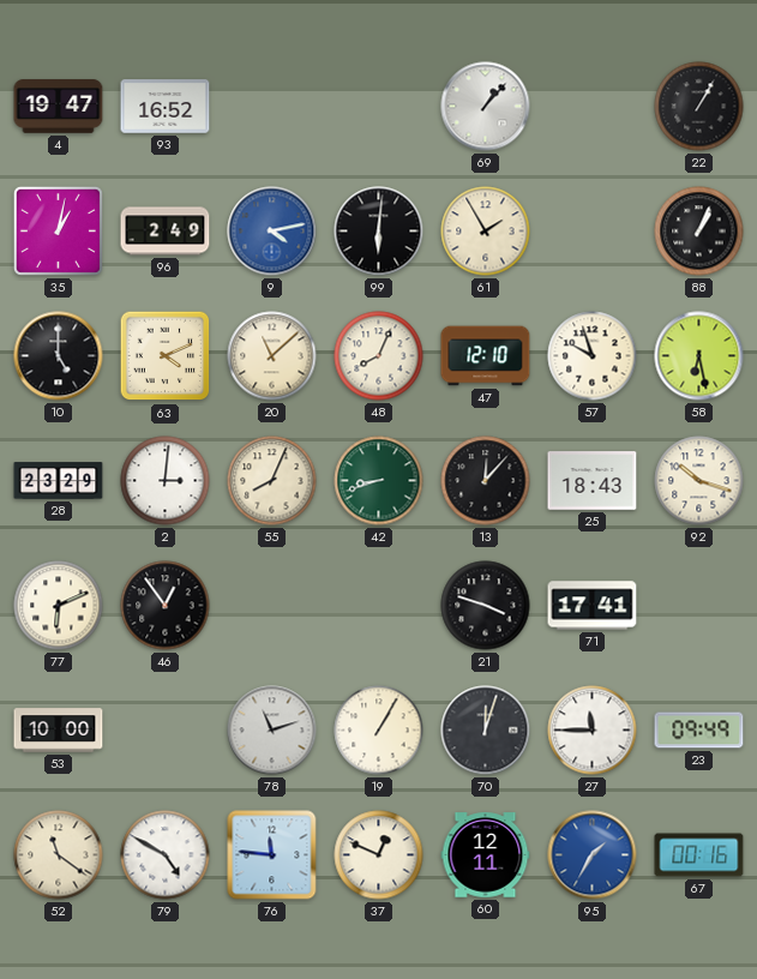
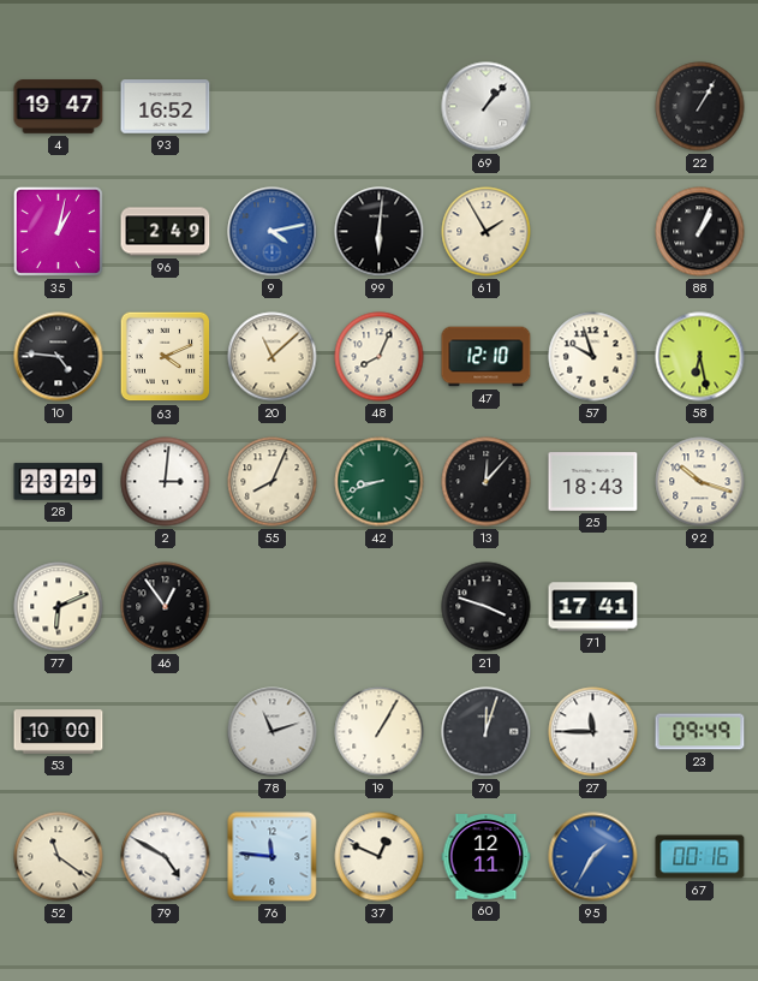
10: 5:00 -> 4:46
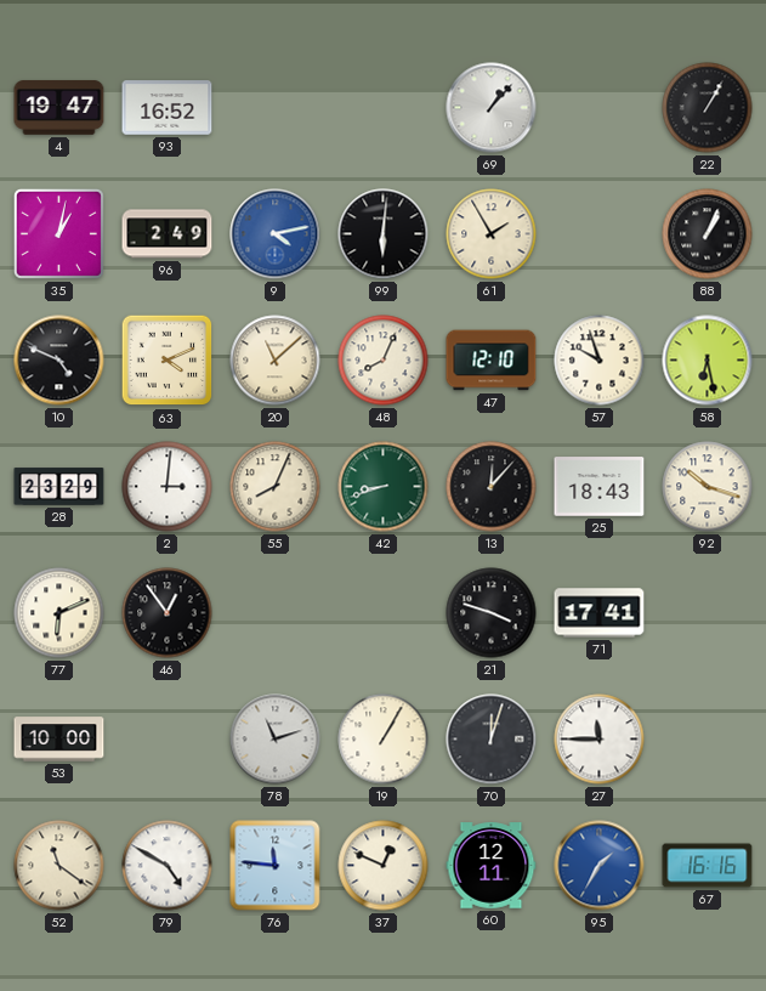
10: 4:46 -> 4:49
23: 09:49 -> none
67: 00:16 -> 16:16
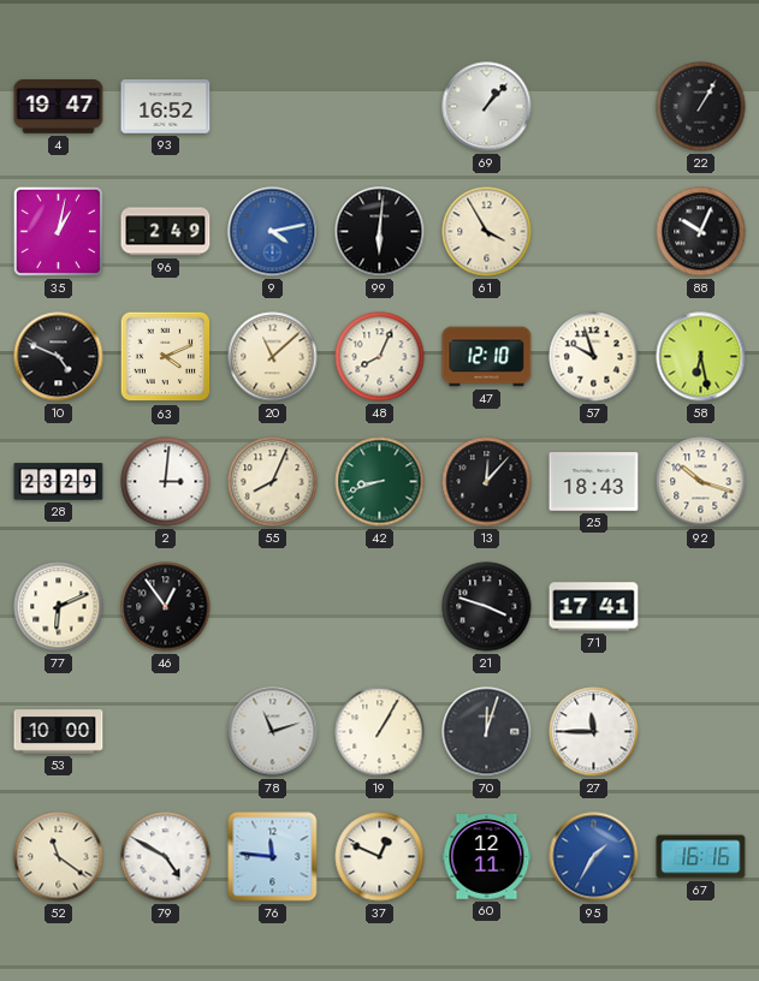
61: 1:55 -> 3:55
88: 1:04 -> 10:04
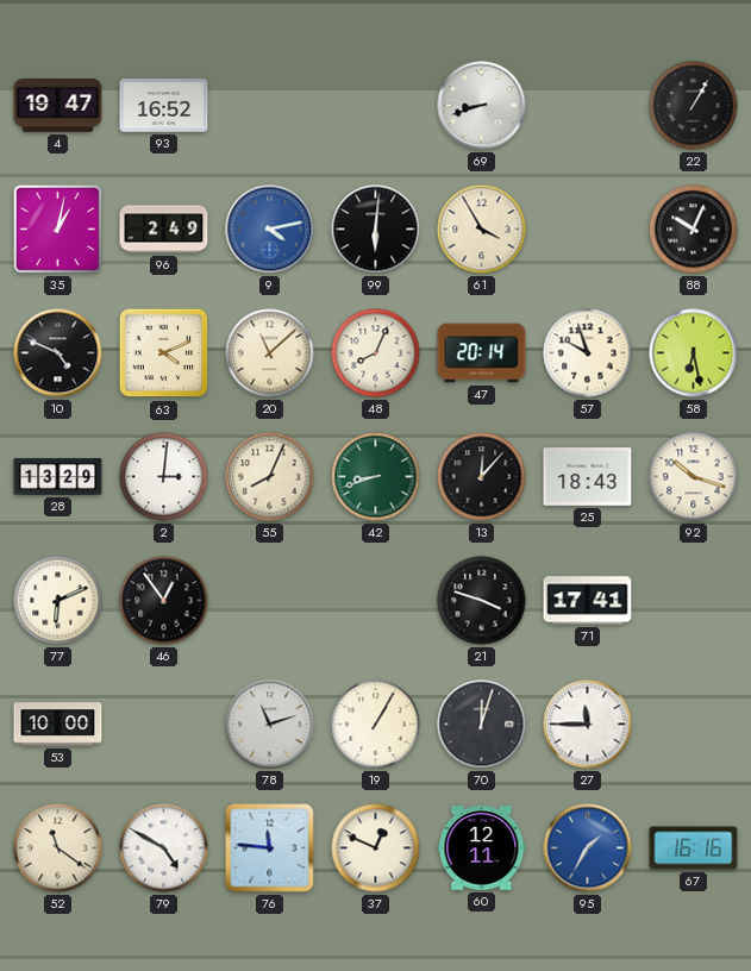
69: 1:07 -> 8:42
47: 12:10 -> 20:14
28: 23:29 -> 13:29
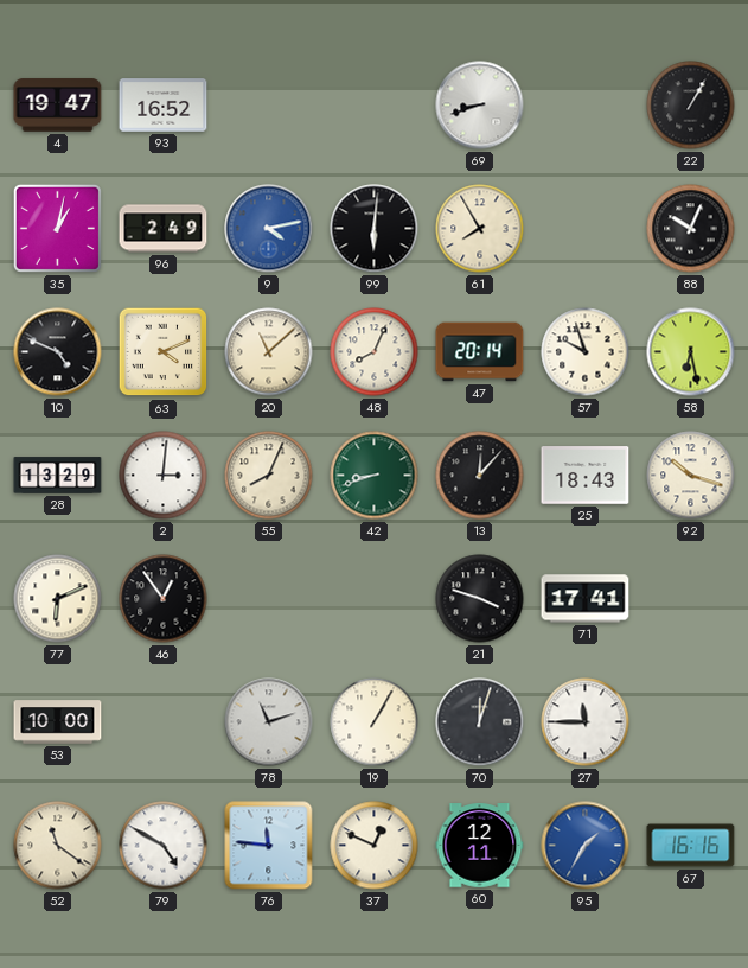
61: 3:55 -> 7:55
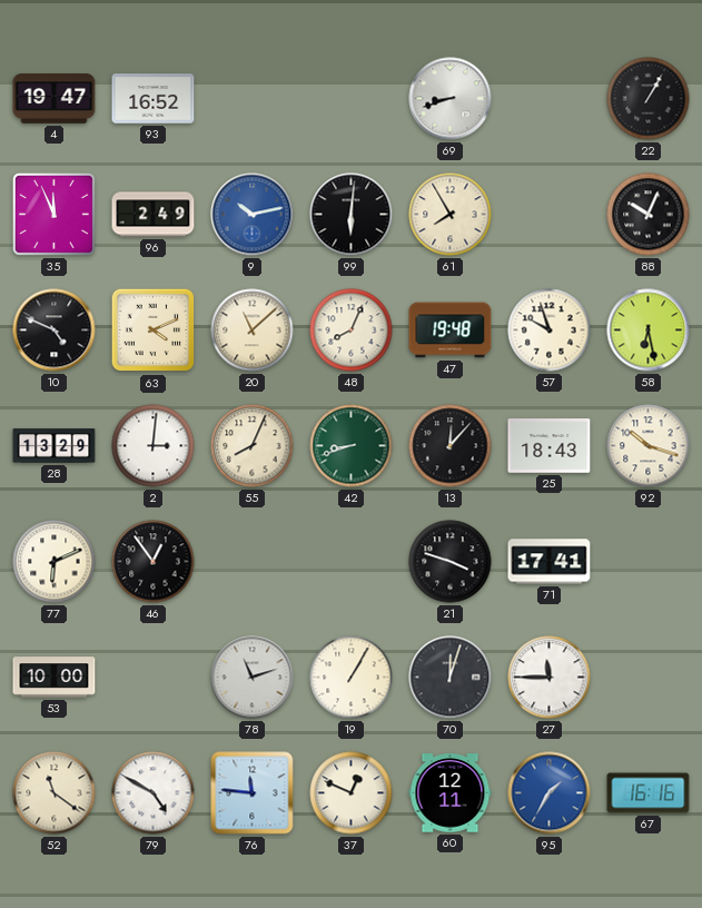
35: 1:02 -> 11:56
9: 4:13 -> 10:13
47: 20:14 -> 19:48
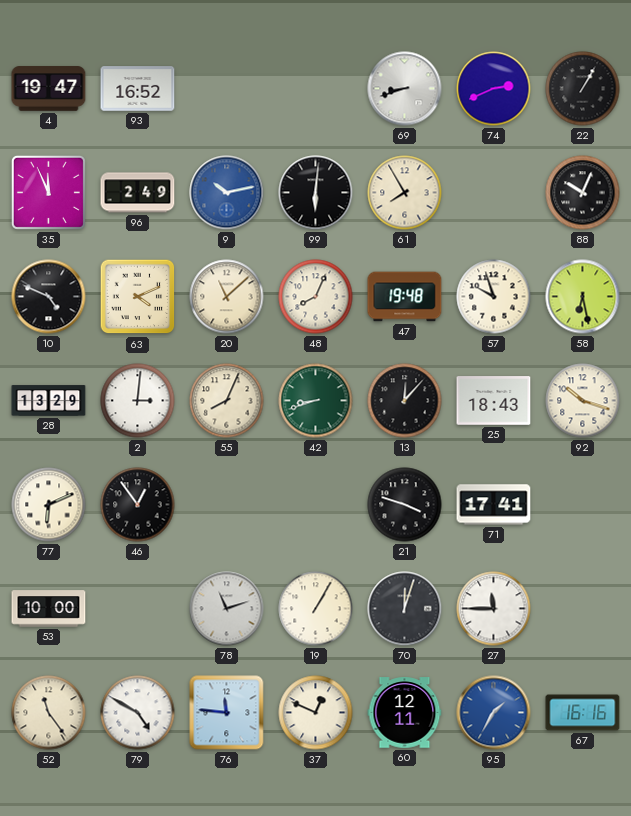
74: none -> 2:41
52: 11:21 -> 11:24
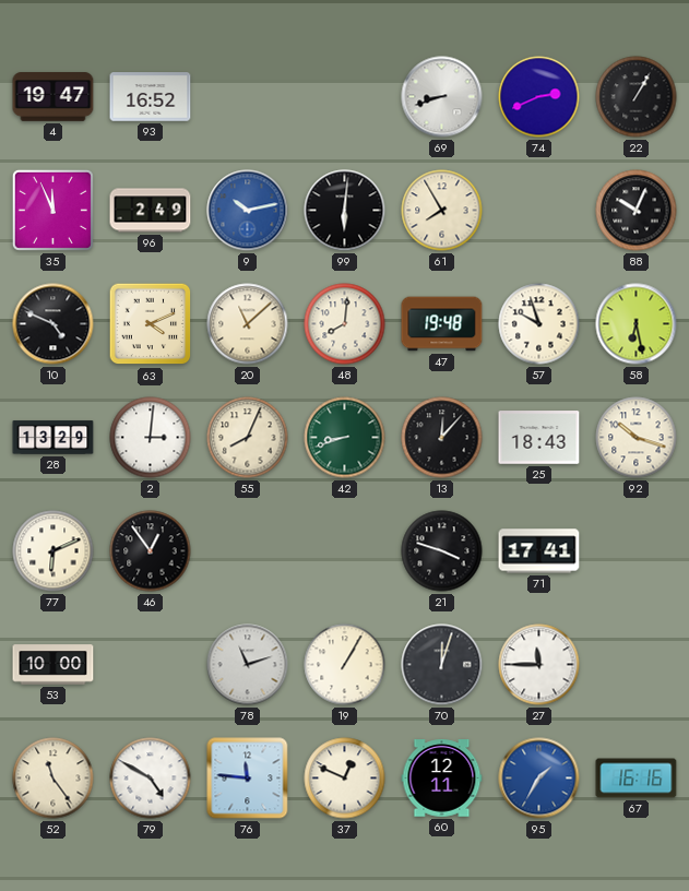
48: 8:04 -> 8:01
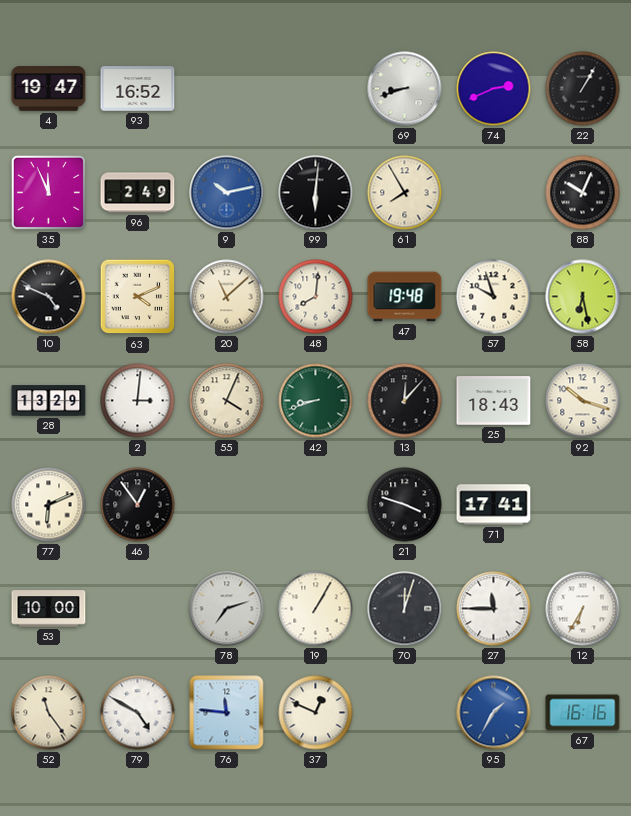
55: 8:04 -> 4:04
78: 11:12 -> 7:12
12: none -> 6:35
60: 12:11 -> none
